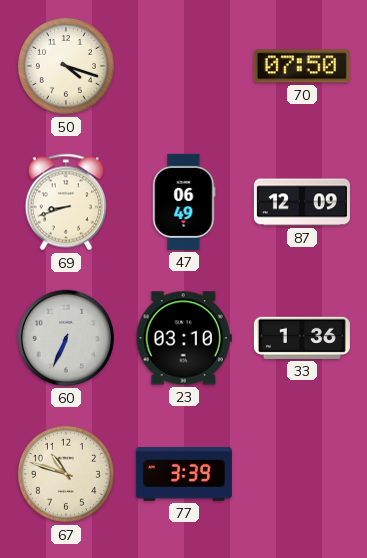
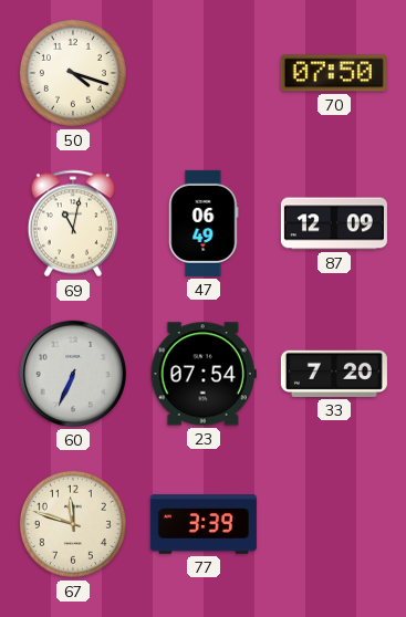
69: 8:42 -> 11:02
23: 03:10 -> 07:54
33: 1:36 -> 7:20
67: 10:48 -> 11:48
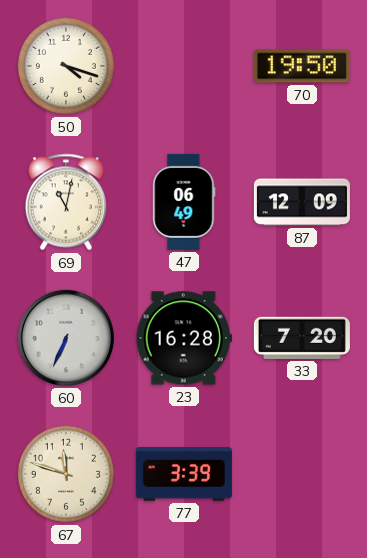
70: 07:50 -> 19:50
23: 07:54 -> 16:28
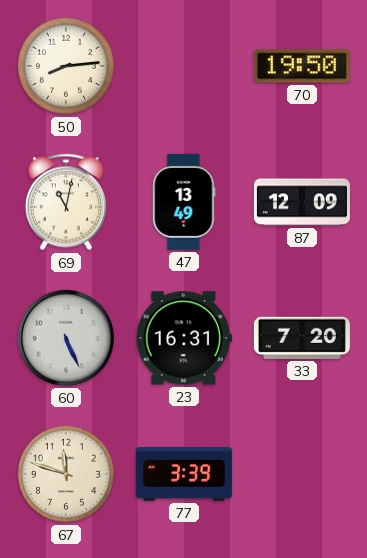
50: 4:18 -> 8:14
47: 06:49 -> 13:49
60: 6:34 -> 5:26
23: 16:28 -> 16:31
